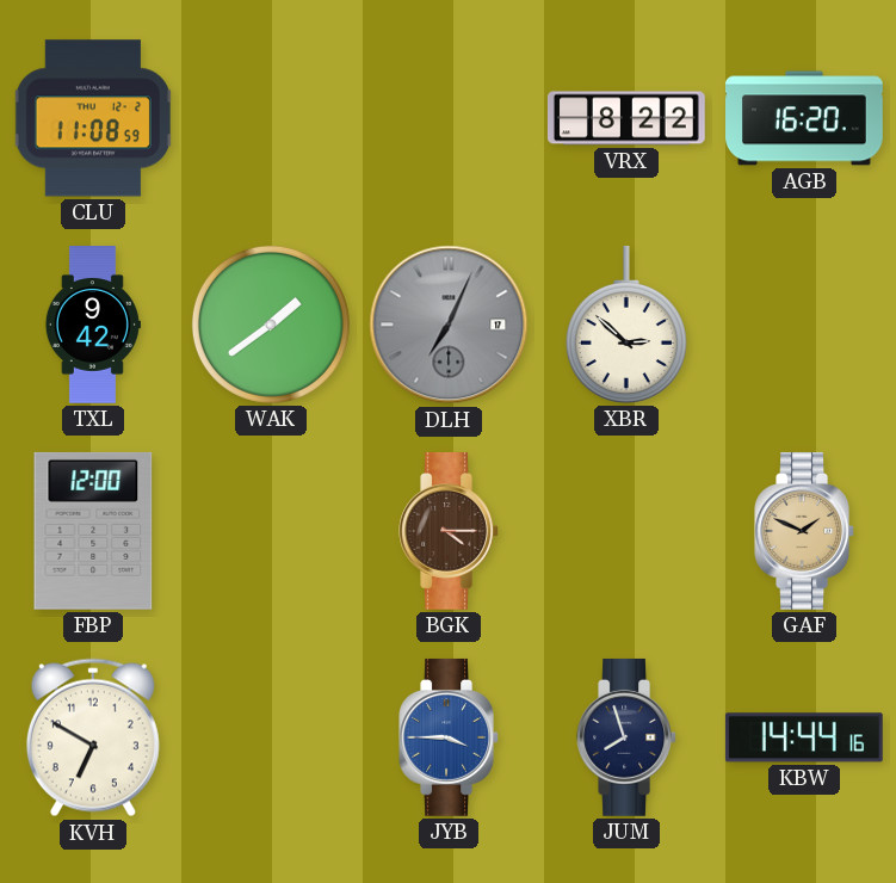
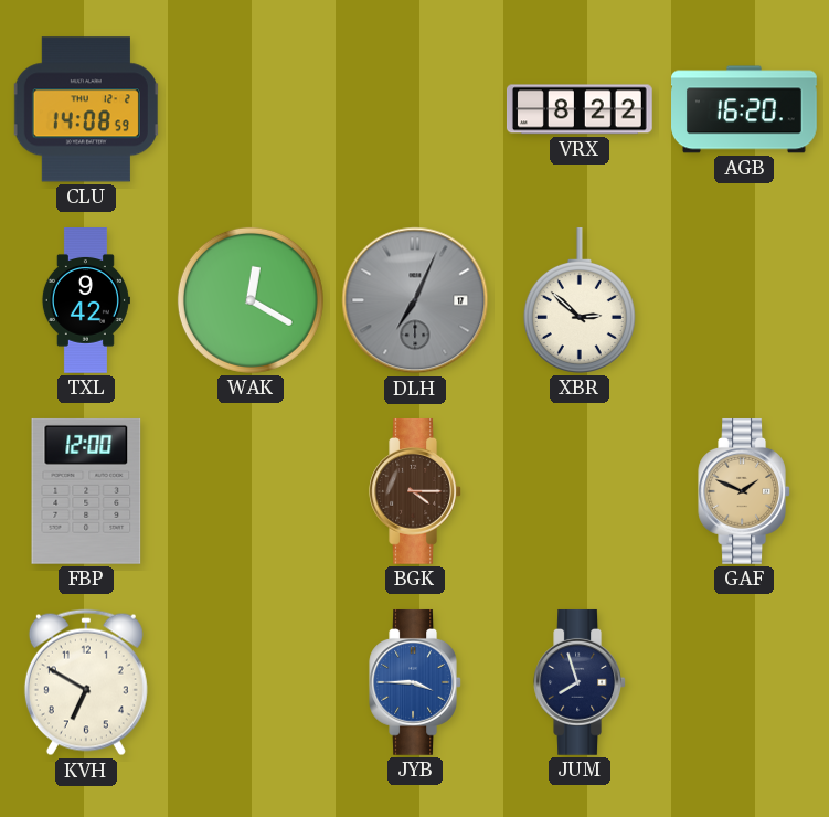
CLU: 11:08 -> 14:08
WAK: 1:39 -> 12:20
KBW: 14:44 -> none
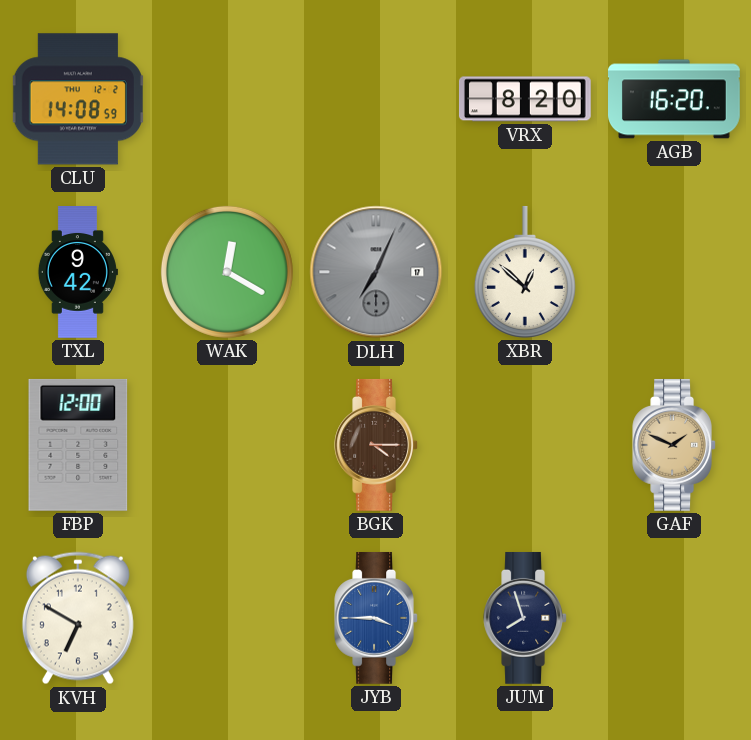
VRX: 8:22 -> 8:20
XBR: 2:52 -> 12:52
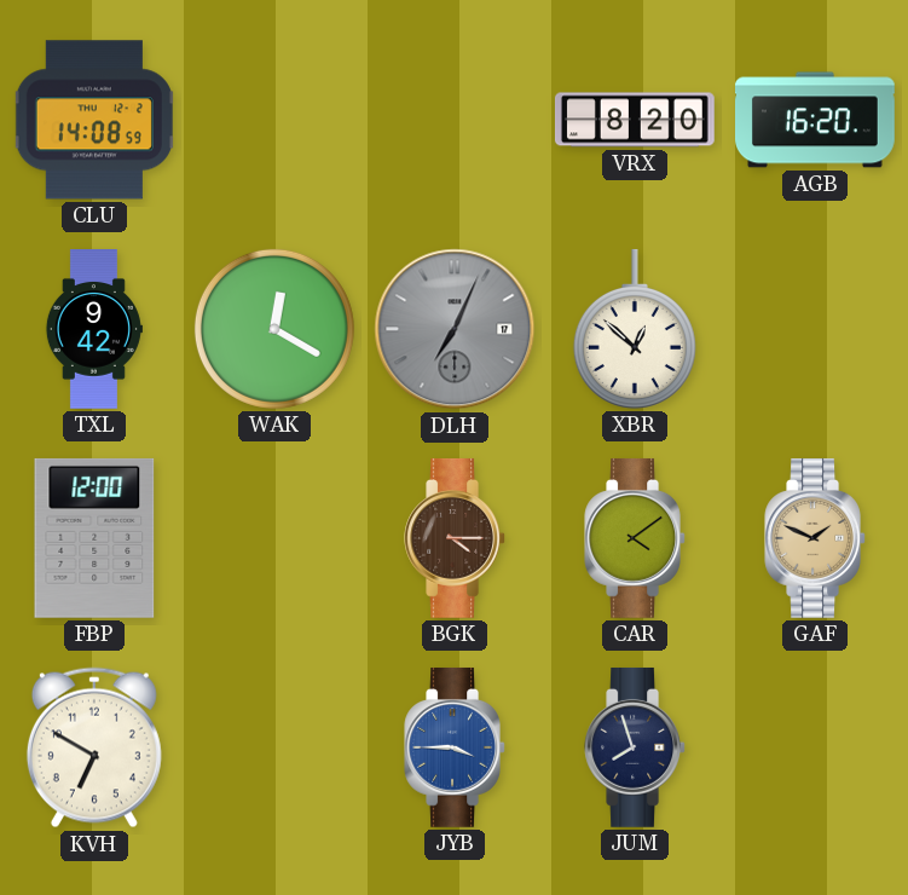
CAR: none -> 4:09
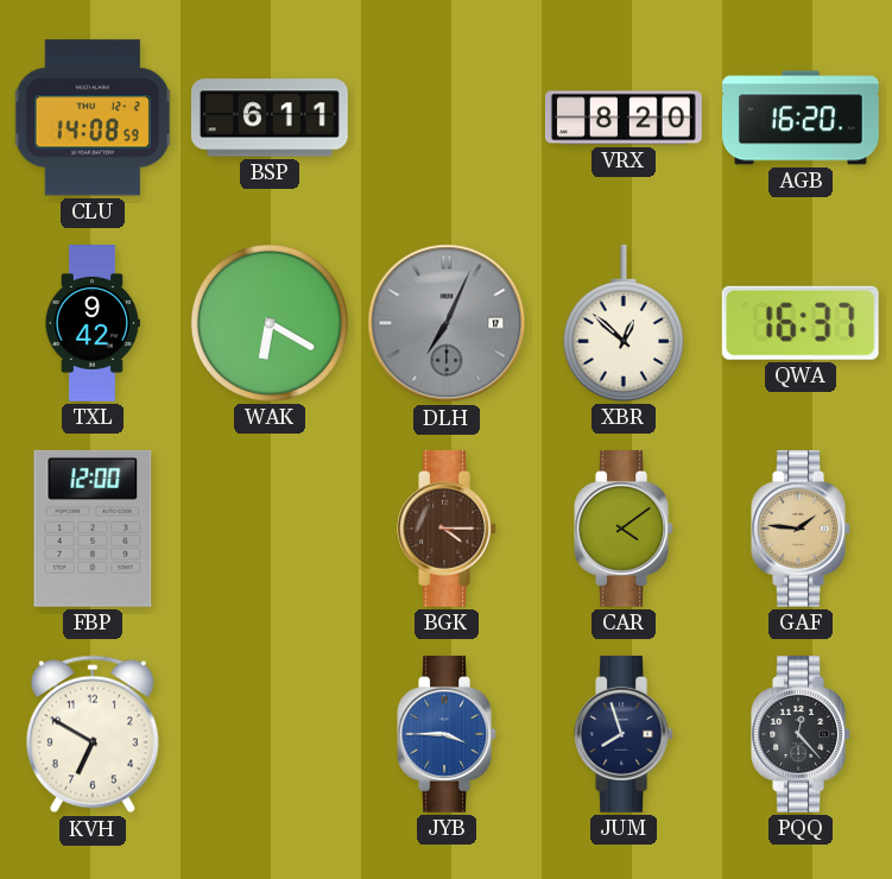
BSP: none -> 6:11
WAK: 12:20 -> 6:20
QWA: none -> 16:37
GAF: 1:49 -> 1:46
PQQ: none -> 12:23
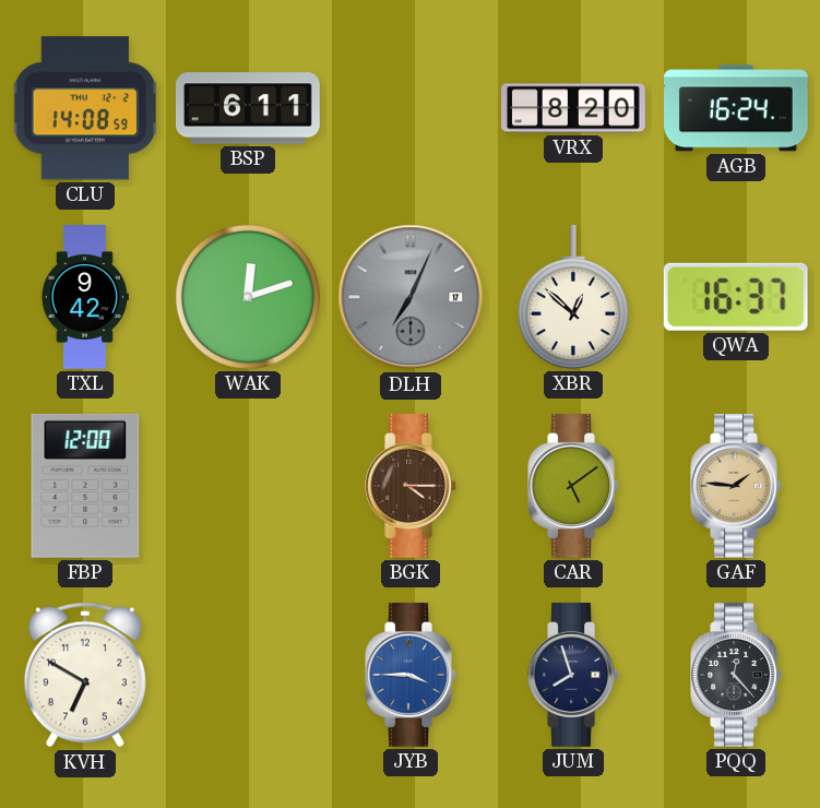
AGB: 16:20 -> 16:24
WAK: 6:20 -> 12:12
CAR: 4:09 -> 5:09
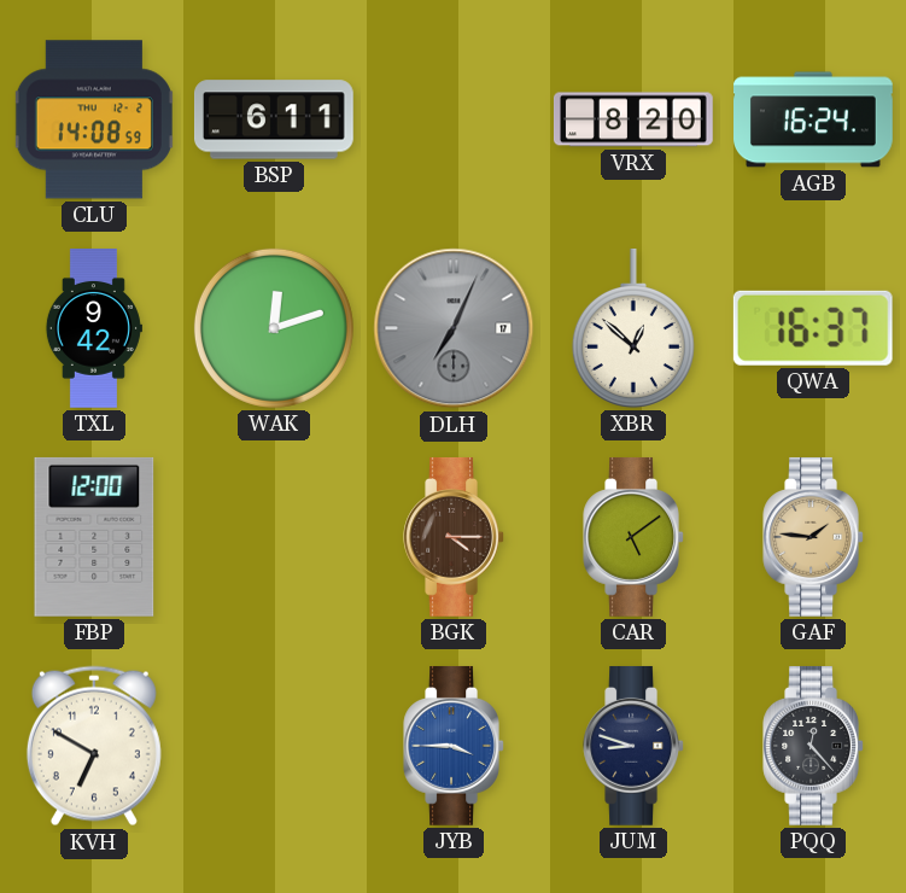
JUM: 7:57 -> 8:48
